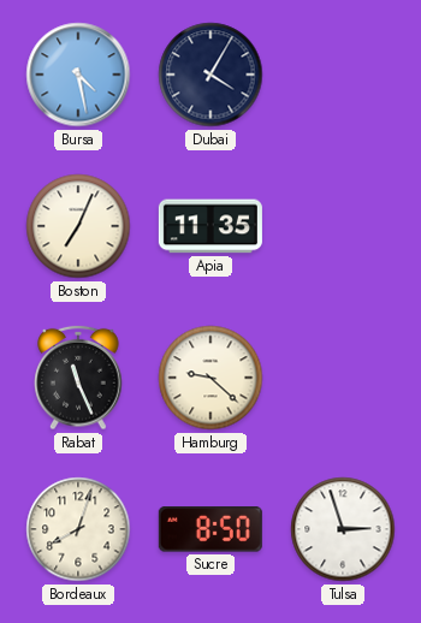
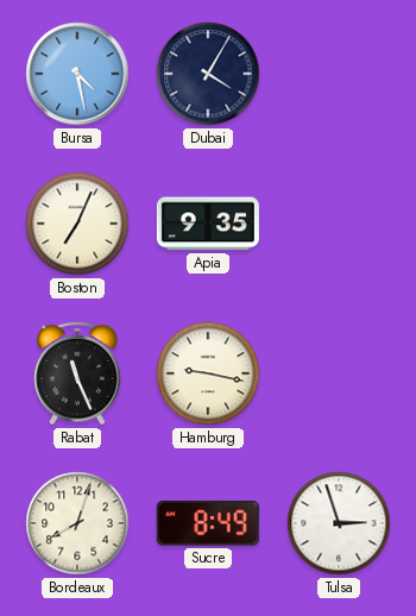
Apia: 11:35 -> 9:35
Hamburg: 9:22 -> 9:17
Sucre: 8:50 -> 8:49
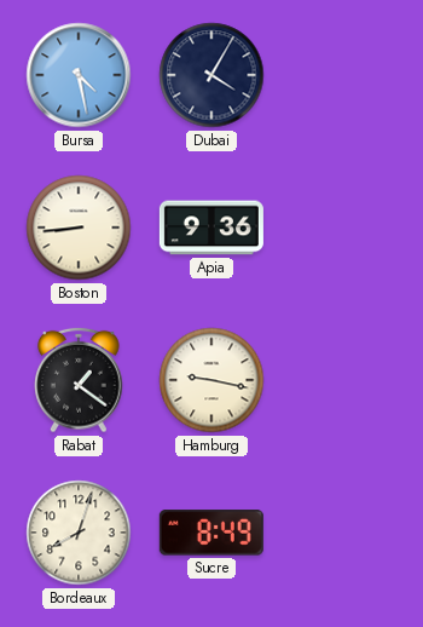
Boston: 7:04 -> 8:44
Apia: 9:35 -> 9:36
Rabat: 11:26 -> 1:21
Tulsa: 2:57 -> none
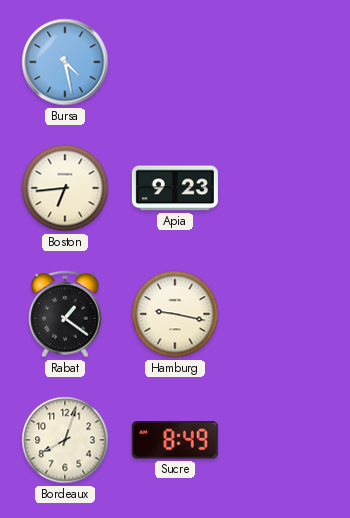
Dubai: 4:05 -> none
Boston: 8:44 -> 6:44
Apia: 9:36 -> 9:23
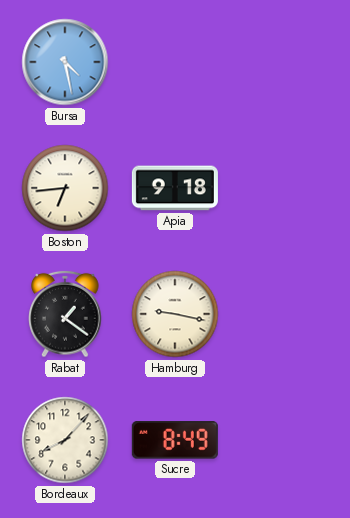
Apia: 9:23 -> 9:18
Bordeaux: 8:03 -> 8:07
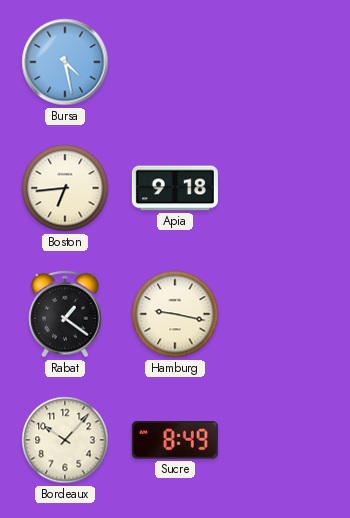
Bordeaux: 8:07 -> 10:07
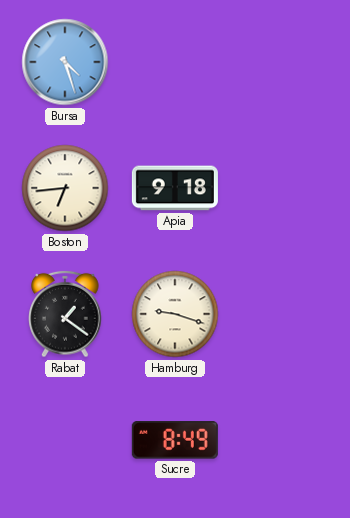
Bursa: 4:28 -> 4:27
Hamburg: 9:17 -> 9:18
Bordeaux: 10:07 -> none
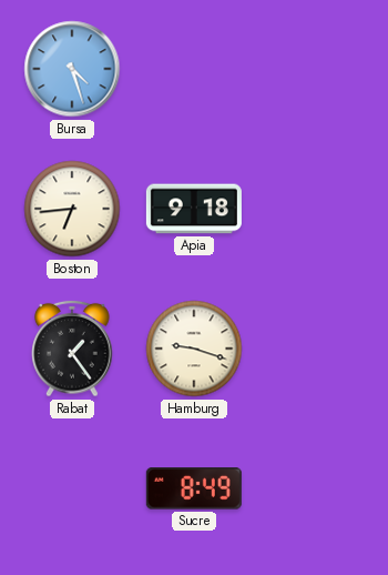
Rabat: 1:21 -> 1:24
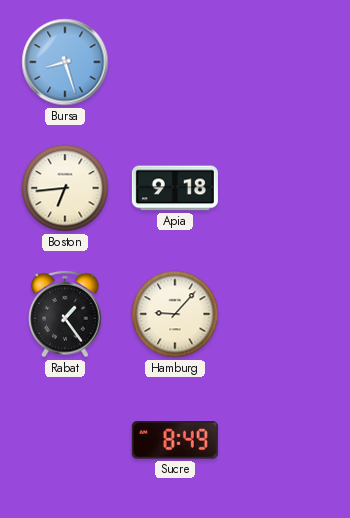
Bursa: 4:27 -> 8:27
Hamburg: 9:18 -> 9:07
